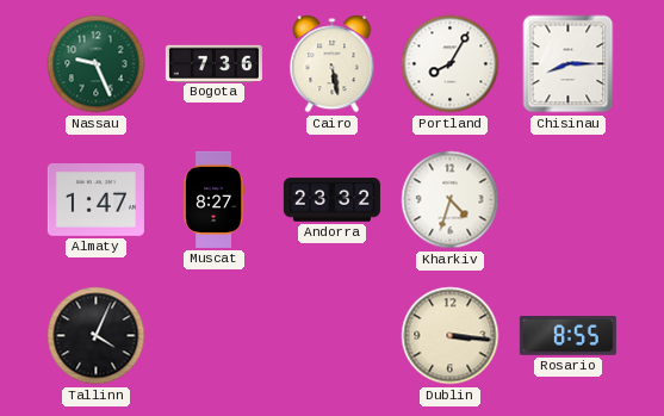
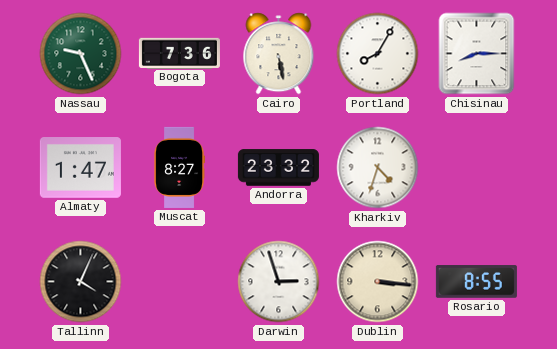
Darwin: none -> 2:57
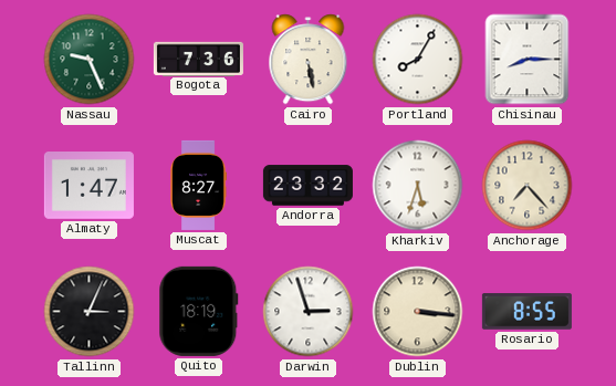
Kharkiv: 4:33 -> 5:33
Anchorage: none -> 7:23
Tallinn: 4:04 -> 3:04
Quito: none -> 18:19
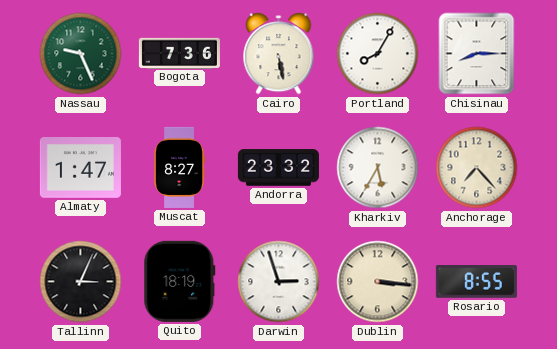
Kharkiv: 5:33 -> 5:35
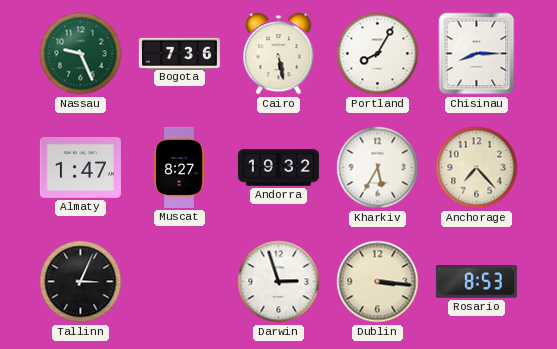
Andorra: 23:32 -> 19:32
Quito: 18:19 -> none
Rosario: 8:55 -> 8:53
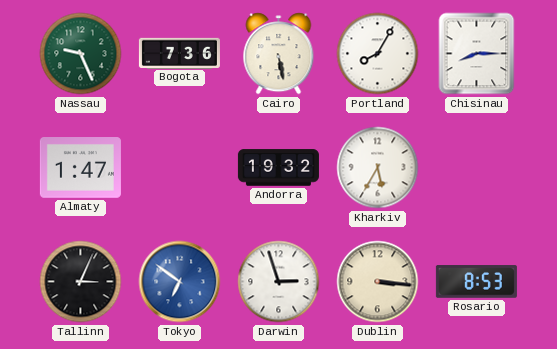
Muscat: 8:27 -> none
Anchorage: 7:23 -> none
Tokyo: none -> 6:51
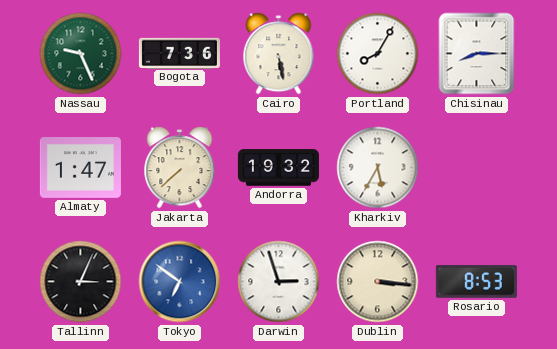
Jakarta: none -> 7:38
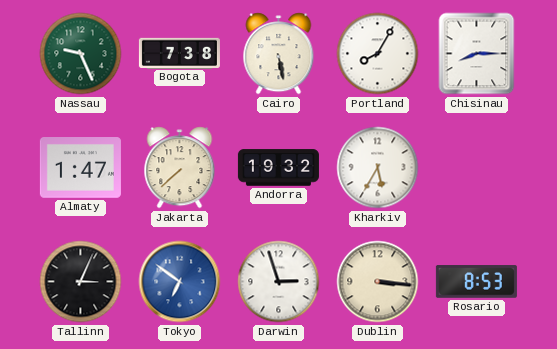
Bogota: 7:36 -> 7:38
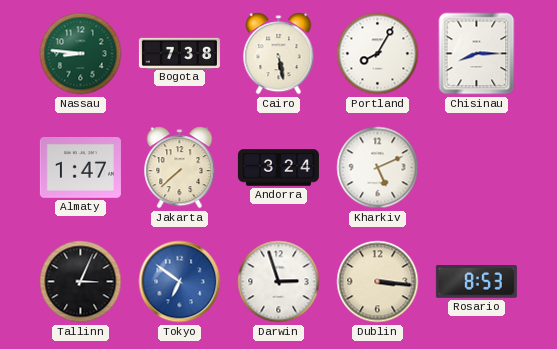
Nassau: 9:26 -> 8:46
Andorra: 19:32 -> 3:24
Kharkiv: 5:35 -> 5:11
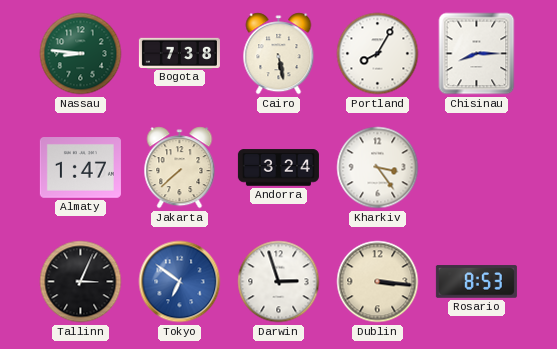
Kharkiv: 5:11 -> 3:24
